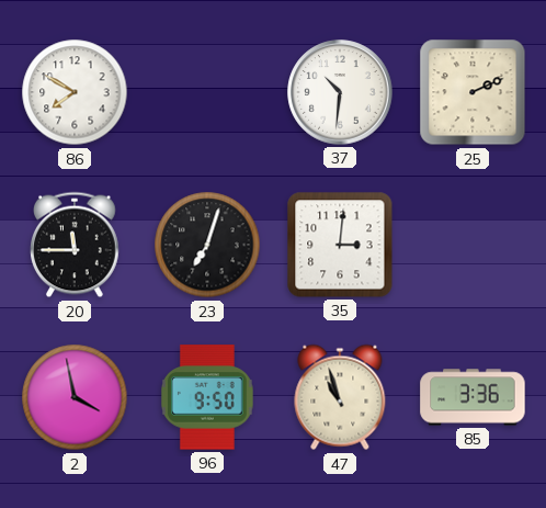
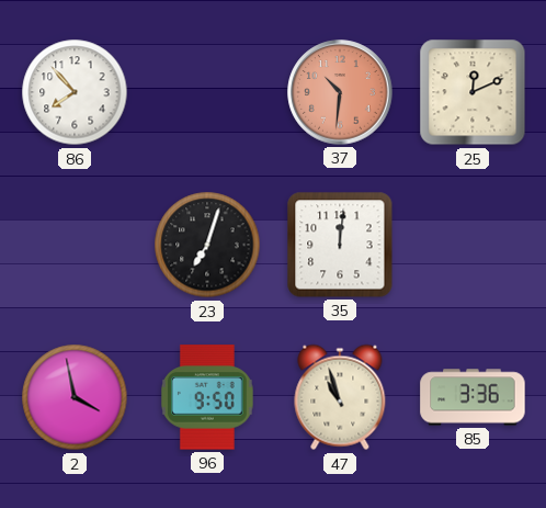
86: 7:50 -> 7:53
37 dial: white -> salmon
25: 2:11 -> 12:11
20: 11:45 -> none
35: 3:01 -> 12:01
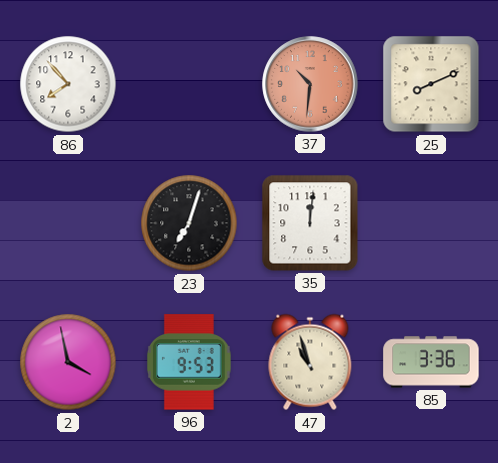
25: 12:11 -> 8:11
96: 9:50 -> 9:53
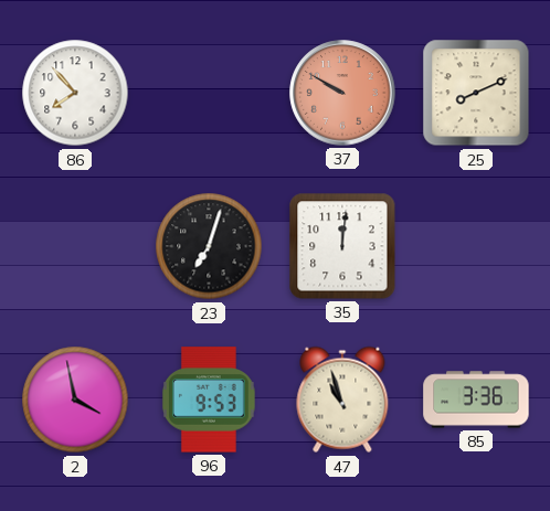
37: 10:31 -> 9:50
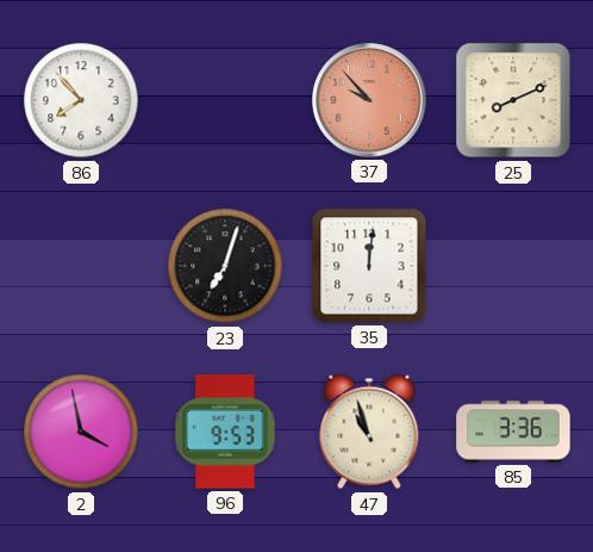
37: 9:50 -> 9:53
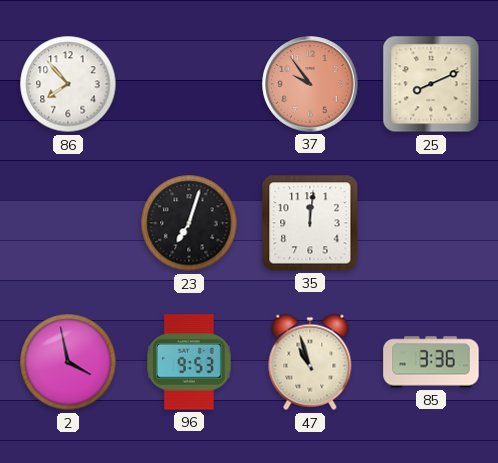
37: 9:53 -> 9:54
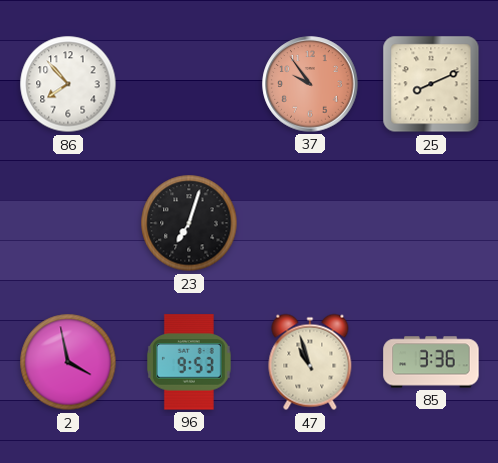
35: 12:01 -> none
